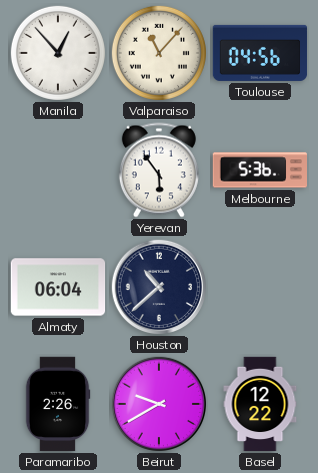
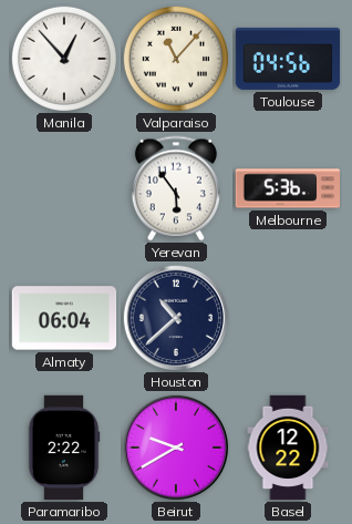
Paramaribo: 2:26 -> 2:22
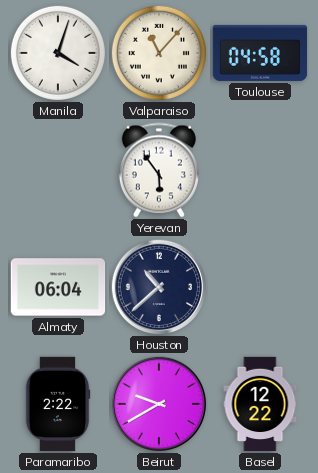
Manila: 12:53 -> 4:03
Toulouse: 04:56 -> 04:58
Melbourne: 5:36 -> none
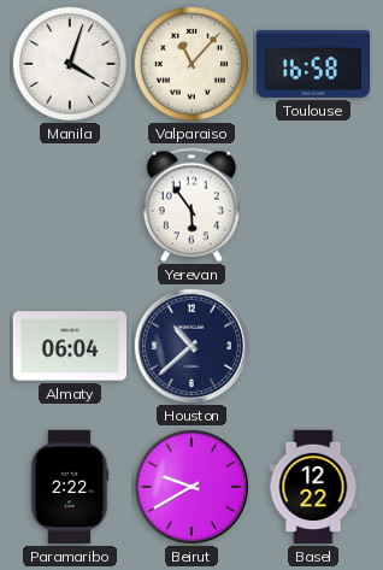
Toulouse: 04:58 -> 16:58
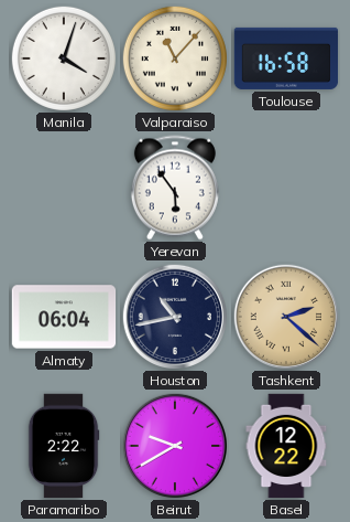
Houston: 10:38 -> 10:43
Tashkent: none -> 2:22
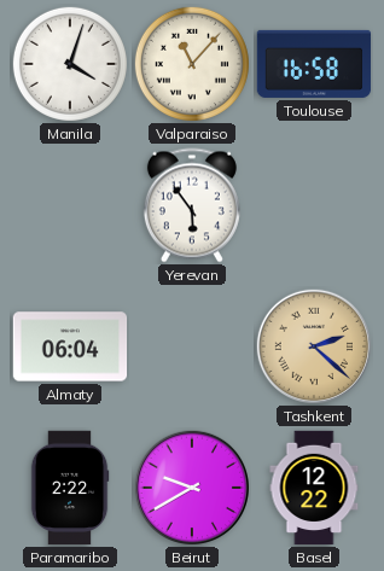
Houston: 10:43 -> none
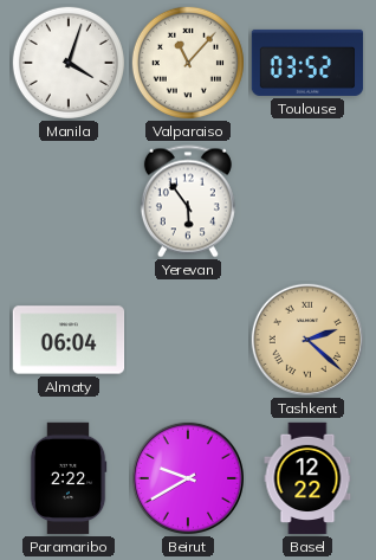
Toulouse: 16:58 -> 03:52
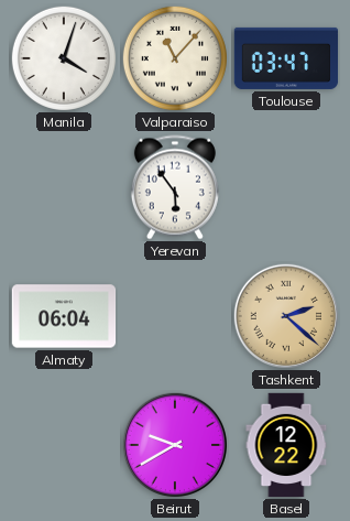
Toulouse: 03:52 -> 03:47
Paramaribo: 2:22 -> none
